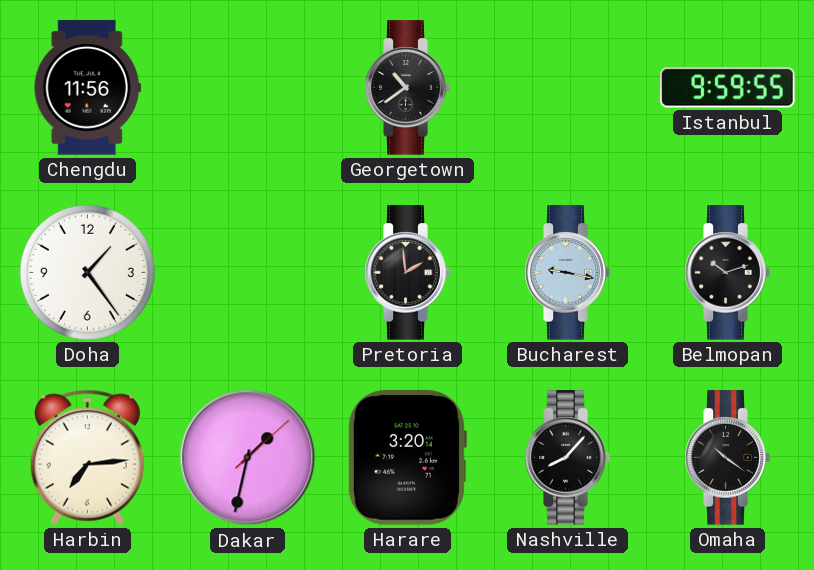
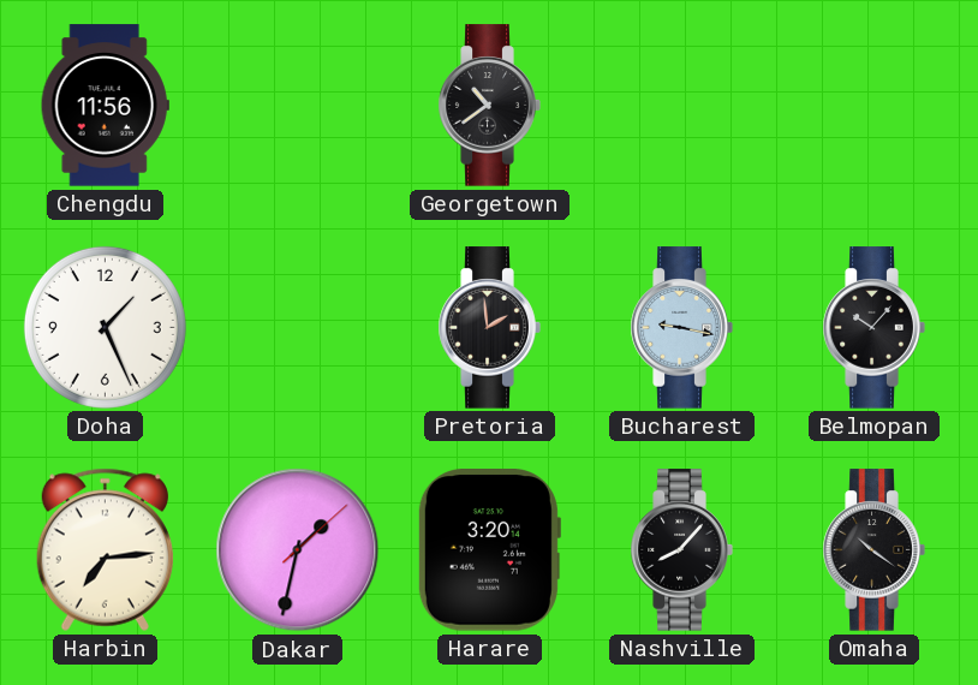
Istanbul: 9:59 -> none
Doha: 1:24 -> 1:26
Belmopan: 10:12 -> 10:07
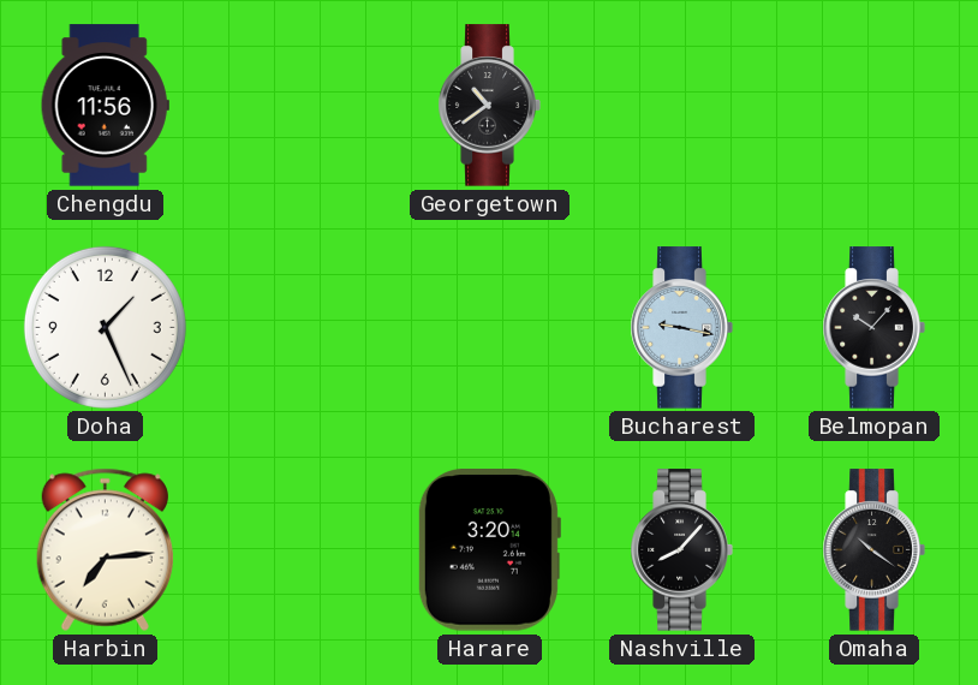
Pretoria: 1:59 -> none
Dakar: 1:32 -> none
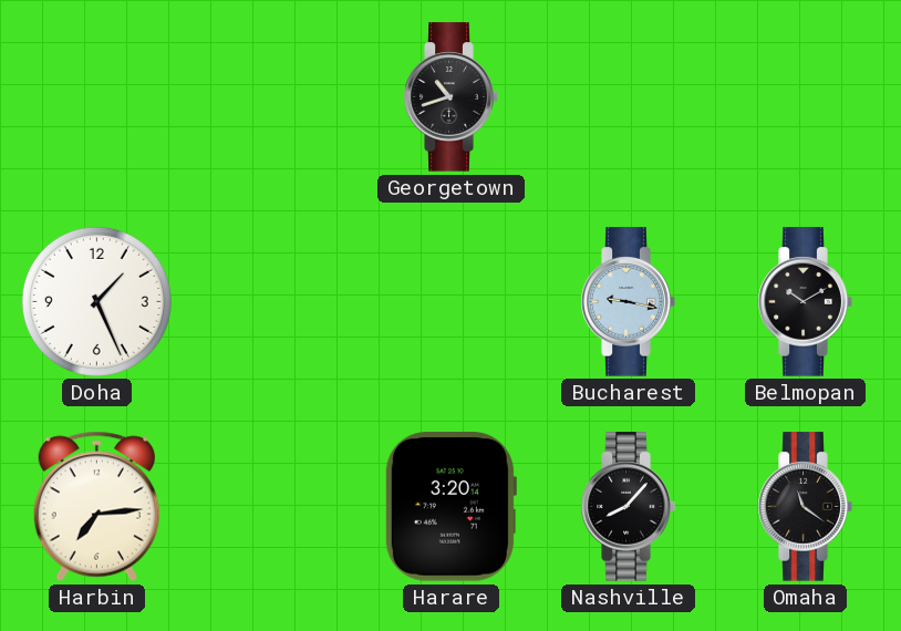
Chengdu: 11:56 -> none
Georgetown: 10:39 -> 10:42
Belmopan: 10:07 -> 10:10
Omaha: 10:21 -> 11:21
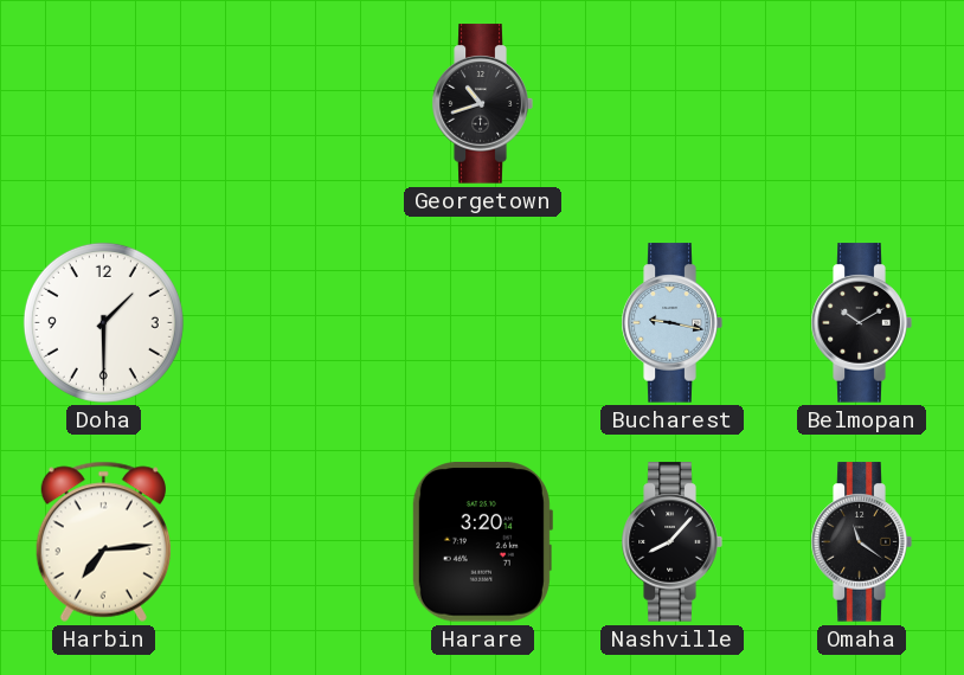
Doha: 1:26 -> 1:30
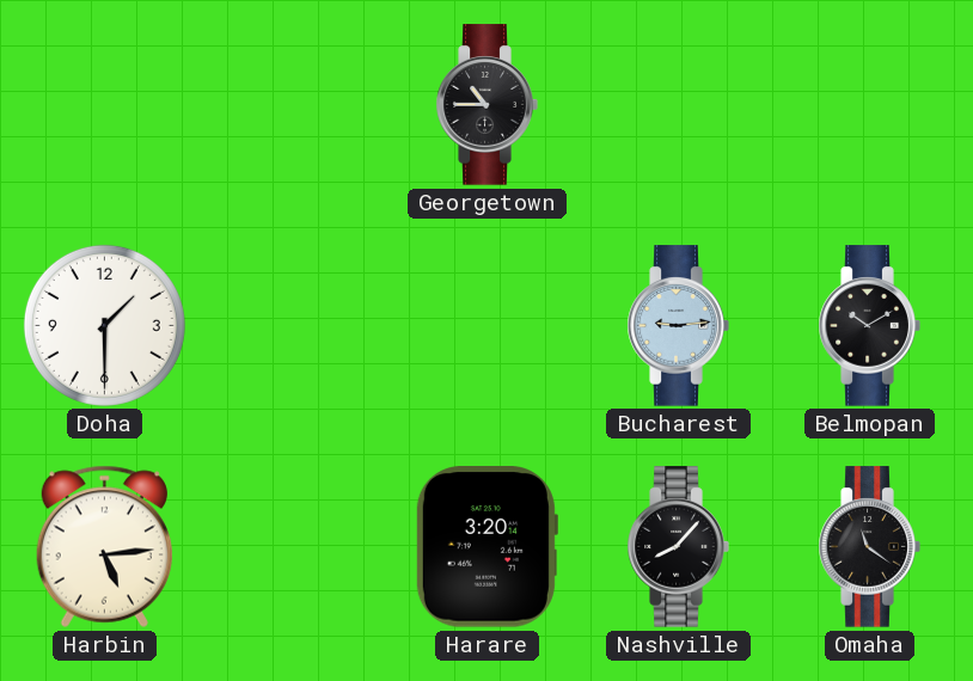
Georgetown: 10:42 -> 10:45
Bucharest: 9:17 -> 9:14
Harbin: 7:14 -> 5:14
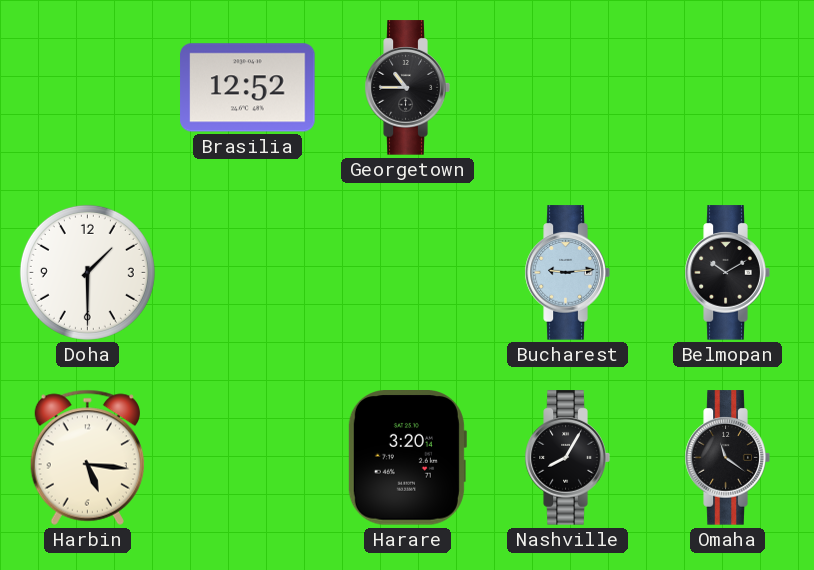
Brasilia: none -> 12:52
Harbin: 5:14 -> 5:16
Nashville: 8:07 -> 8:05
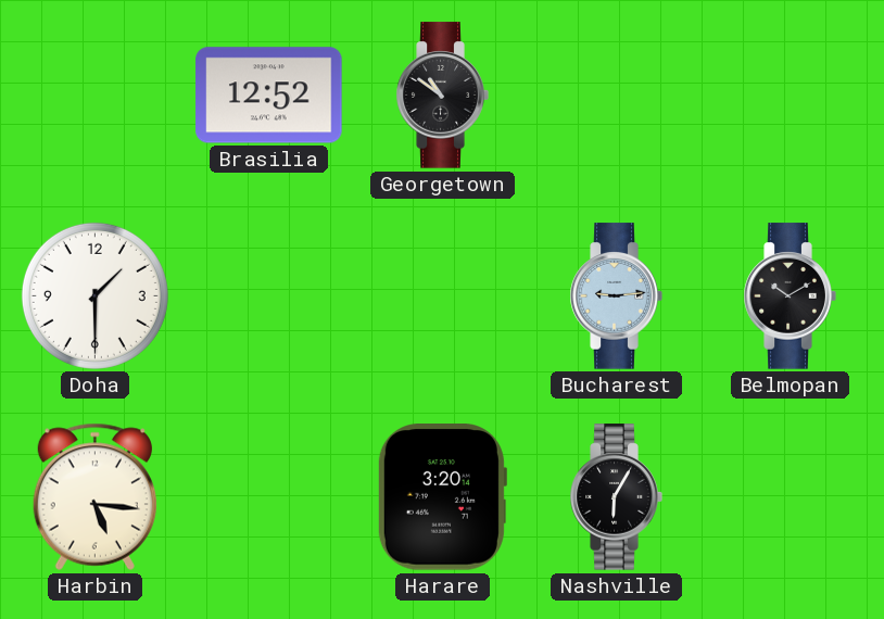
Georgetown: 10:45 -> 10:51
Nashville: 8:05 -> 6:05
Omaha: 11:21 -> none
